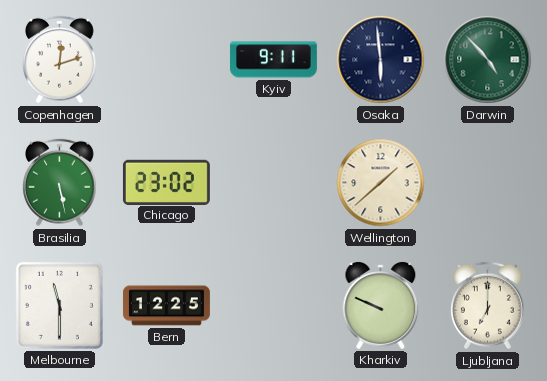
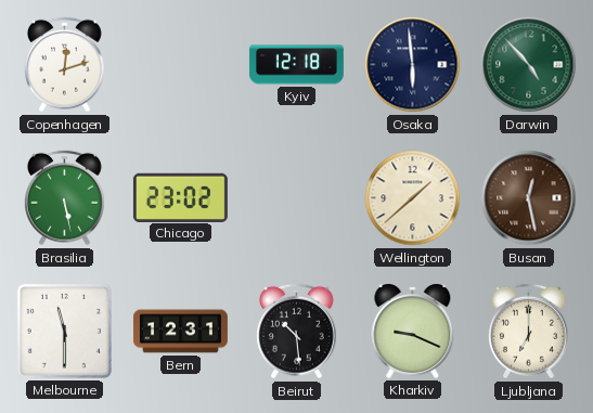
Kyiv: 9:11 -> 12:18
Busan: none -> 12:28
Bern: 12:25 -> 12:31
Beirut: none -> 10:29
Kharkiv: 9:49 -> 9:19
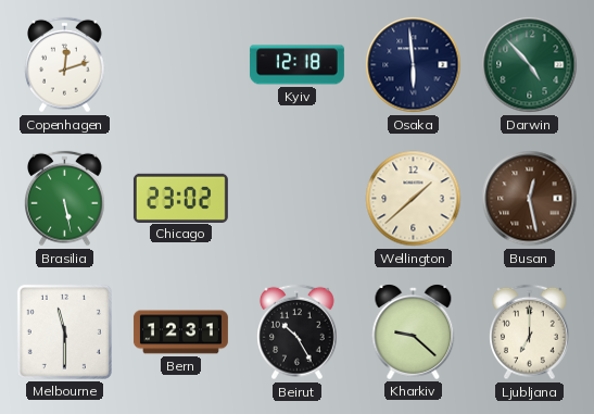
Beirut: 10:29 -> 10:25
Kharkiv: 9:19 -> 9:22
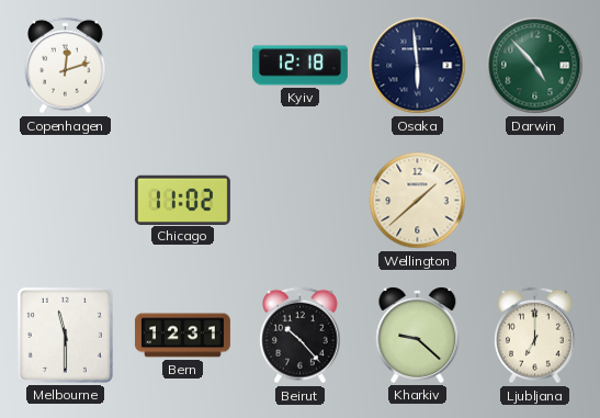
Brasilia: 5:28 -> none
Chicago: 23:02 -> 11:02
Busan: 12:28 -> none
Beirut: 10:25 -> 10:23
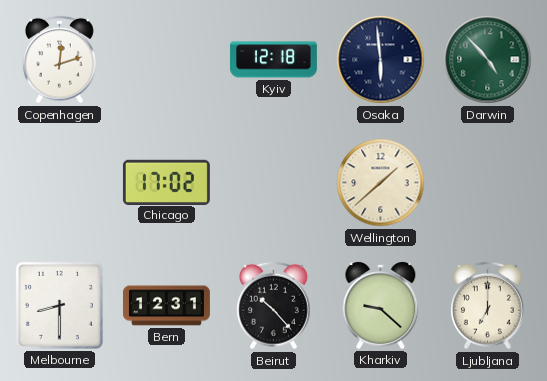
Chicago: 11:02 -> 17:02
Melbourne: 11:30 -> 8:30
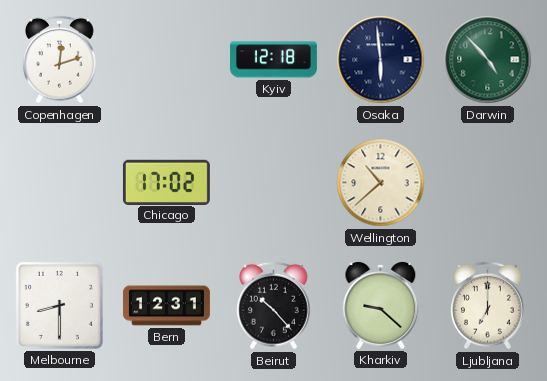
Wellington: 1:38 -> 10:38
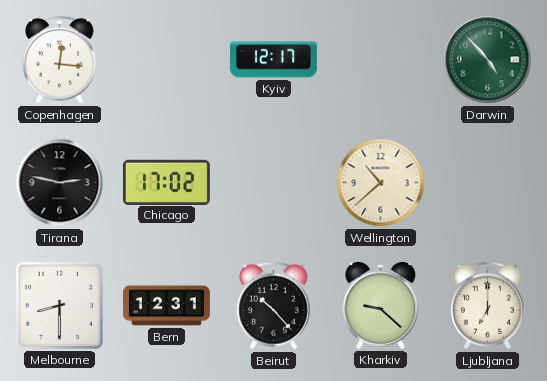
Copenhagen: 12:12 -> 12:16
Kyiv: 12:18 -> 12:17
Osaka: 5:59 -> none
Tirana: none -> 2:47
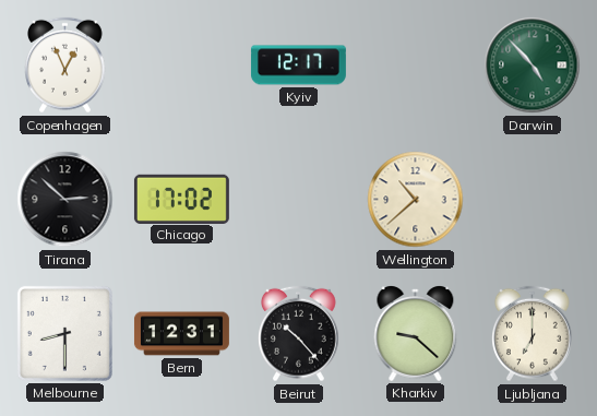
Copenhagen: 12:16 -> 12:56
Tirana: 2:47 -> 2:52
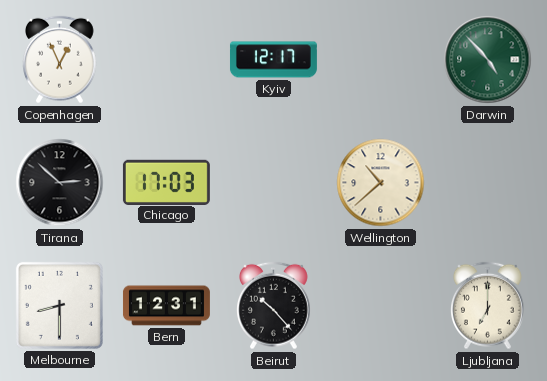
Chicago: 17:02 -> 17:03
Kharkiv: 9:22 -> none
